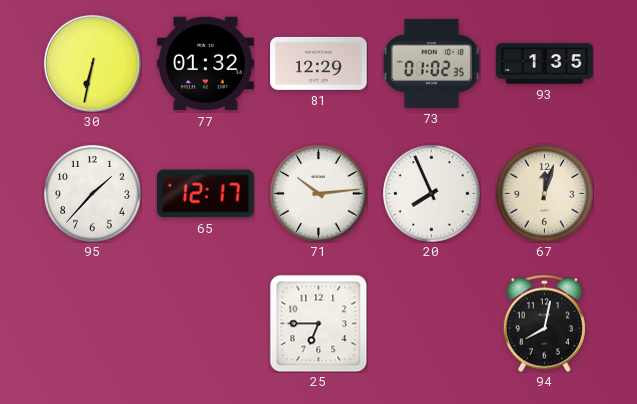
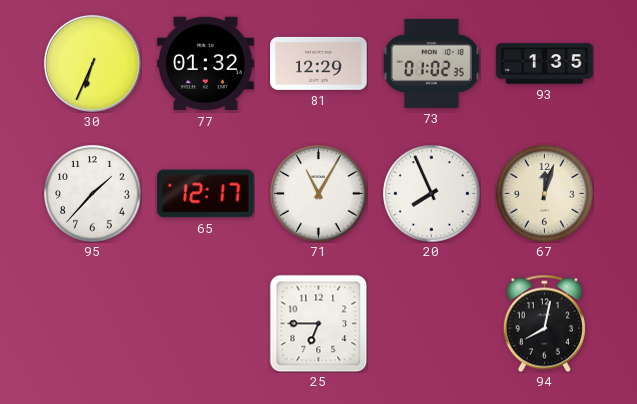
30: 6:32 -> 6:34
71: 10:14 -> 11:05
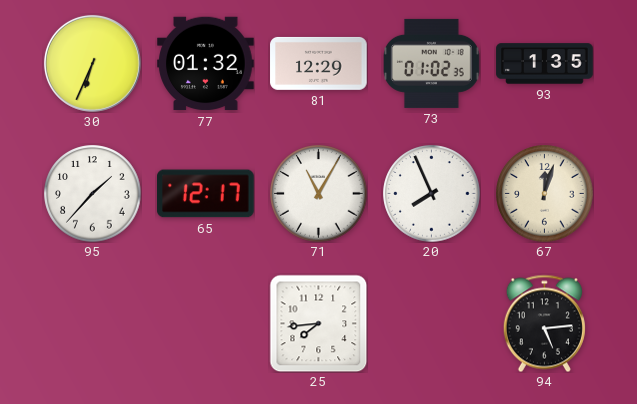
25: 6:45 -> 7:44
94: 8:02 -> 5:14
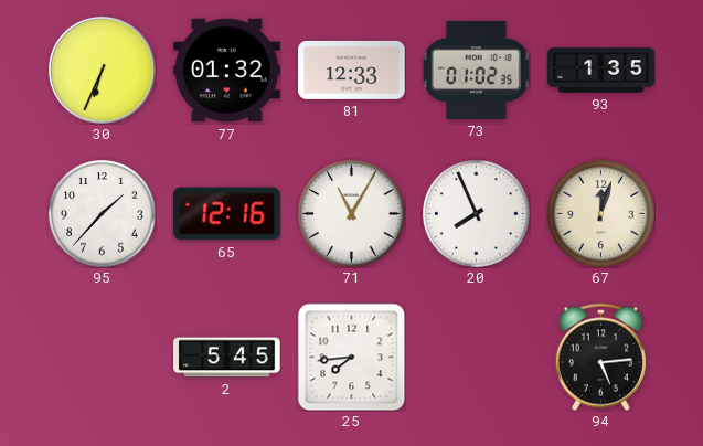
81: 12:29 -> 12:33
65: 12:17 -> 12:16
2: none -> 5:45
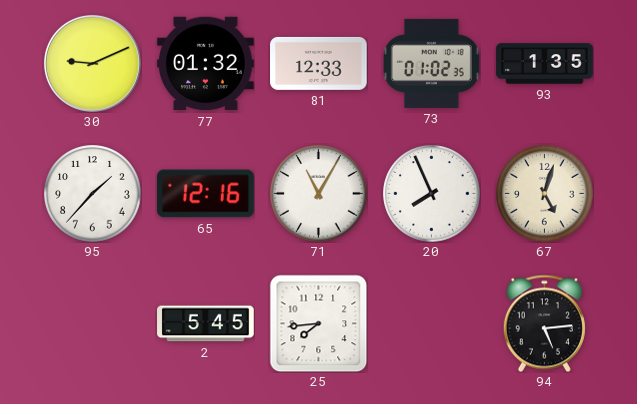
30: 6:34 -> 9:11
67: 12:03 -> 5:03
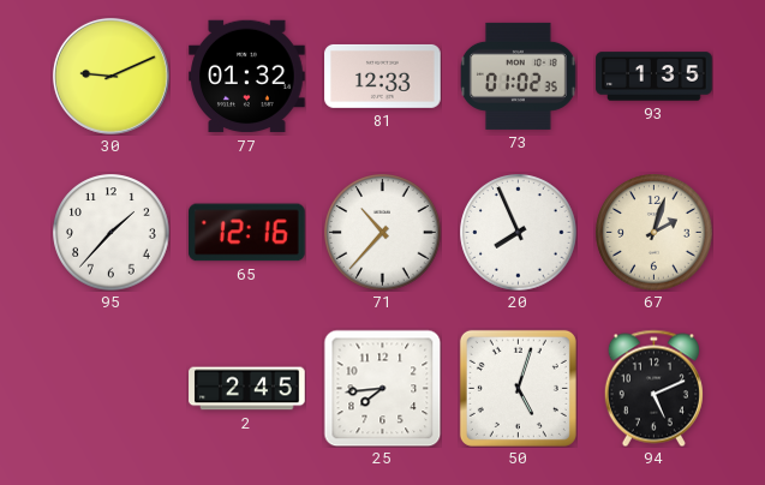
71: 11:05 -> 10:37
67: 5:03 -> 2:03
2: 5:45 -> 2:45
50: none -> 5:03
94: 5:14 -> 5:11
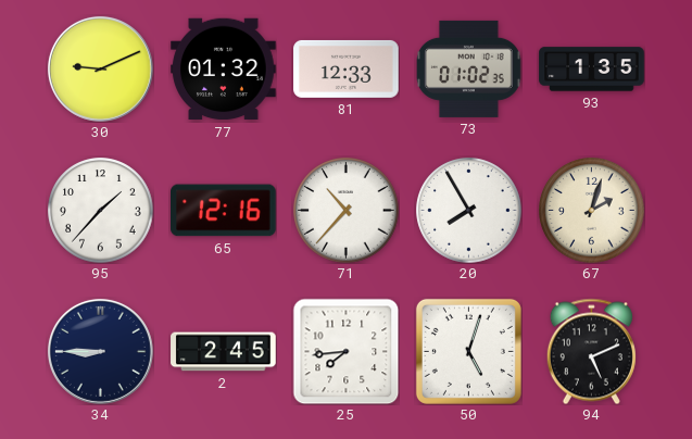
20: 7:56 -> 7:55
34: none -> 8:45
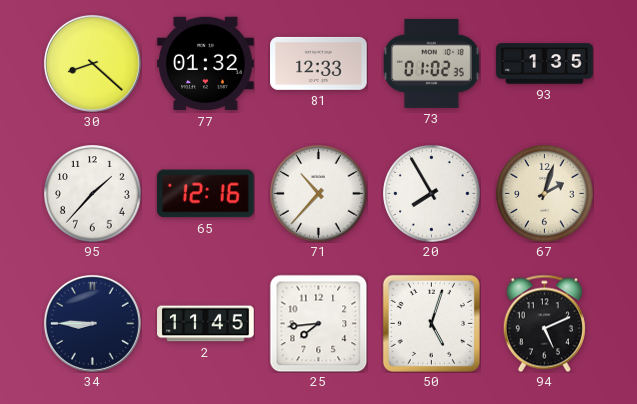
30: 9:11 -> 8:22
2: 2:45 -> 11:45
